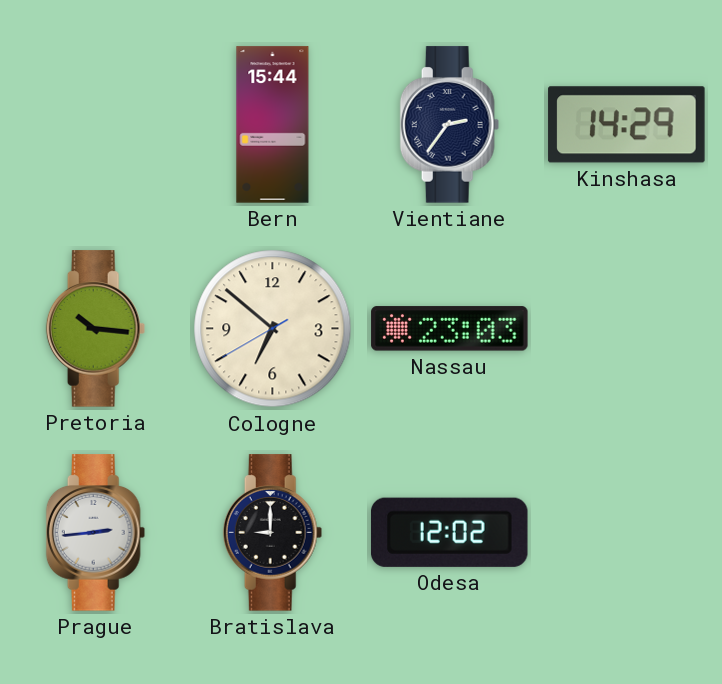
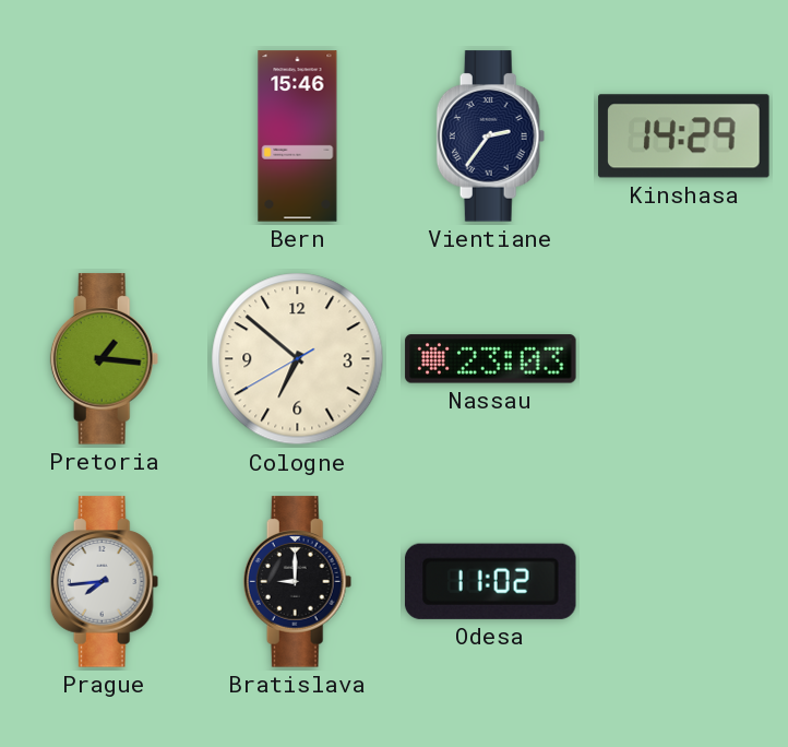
Bern: 15:44 -> 15:46
Pretoria: 10:16 -> 1:16
Prague: 2:44 -> 7:44
Odesa: 12:02 -> 11:02
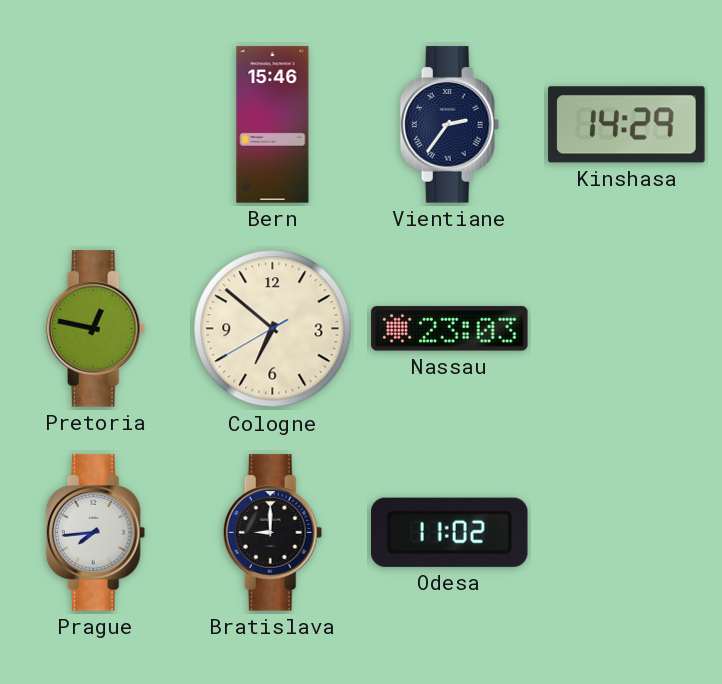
Pretoria: 1:16 -> 12:47
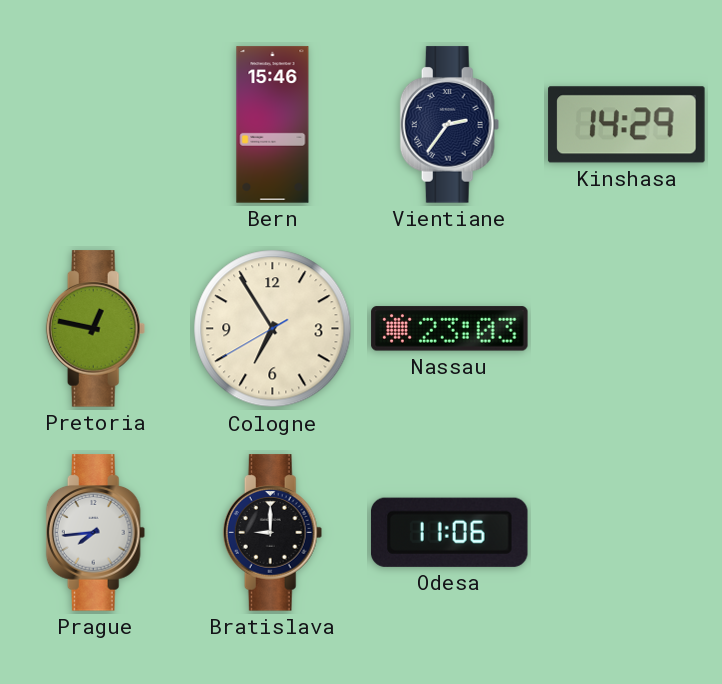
Cologne: 6:51 -> 6:54
Odesa: 11:02 -> 11:06
